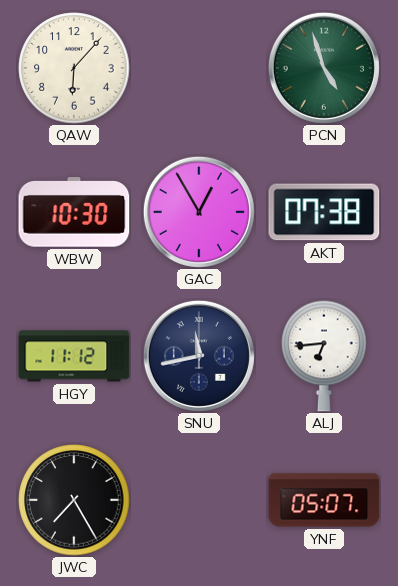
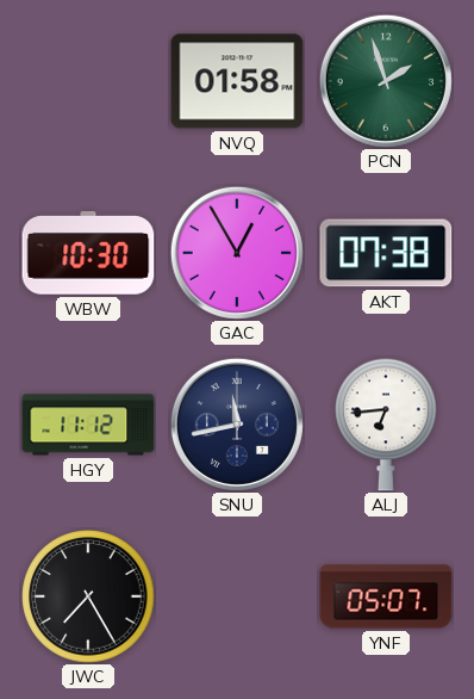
QAW: 6:07 -> none
NVQ: none -> 01:58
PCN: 4:57 -> 1:57
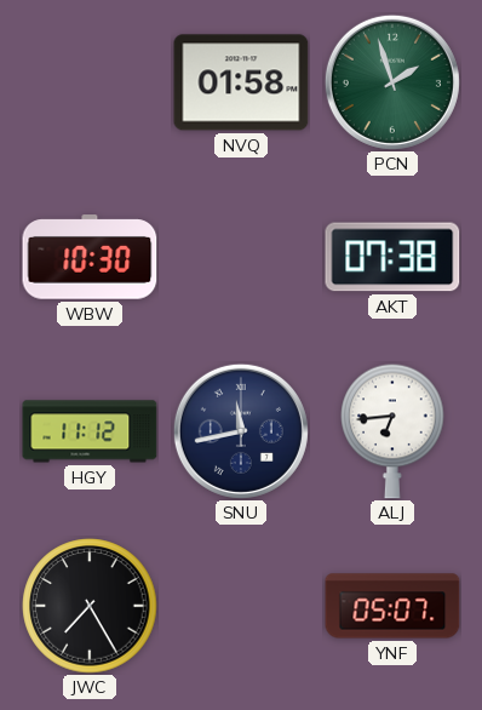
GAC: 12:55 -> none
